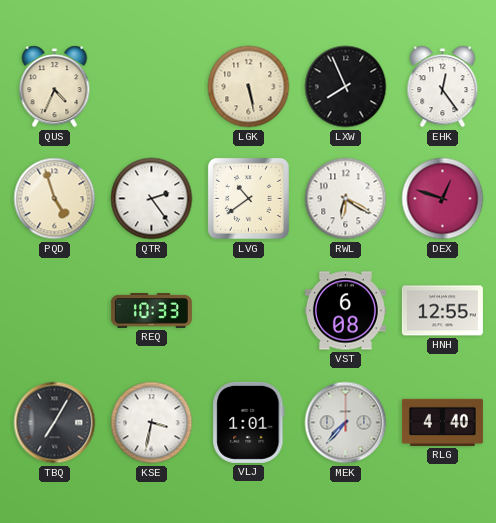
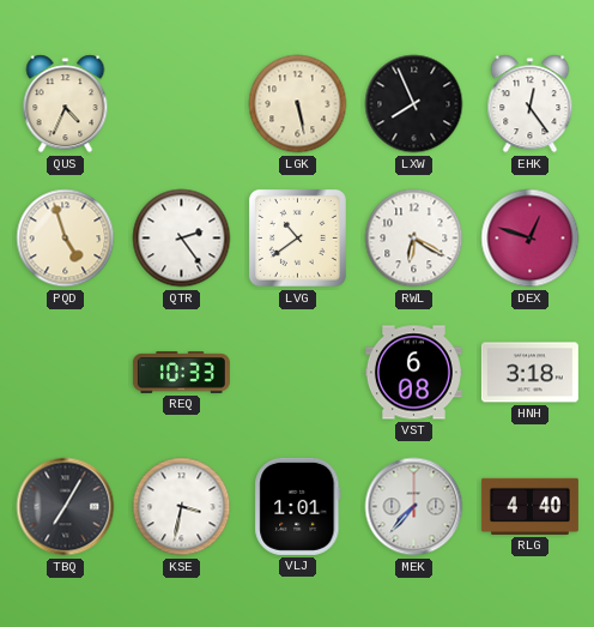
HNH: 12:55 -> 3:18
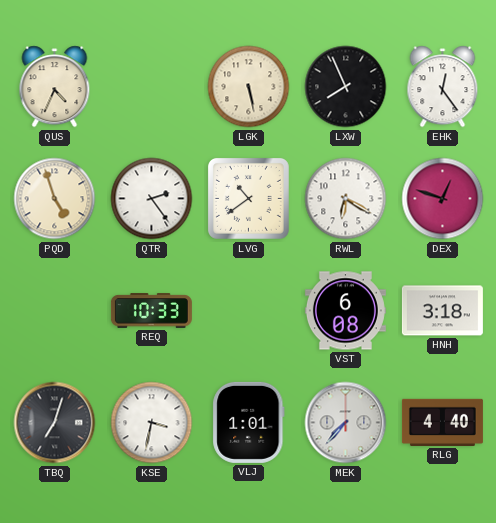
TBQ: 7:05 -> 7:03
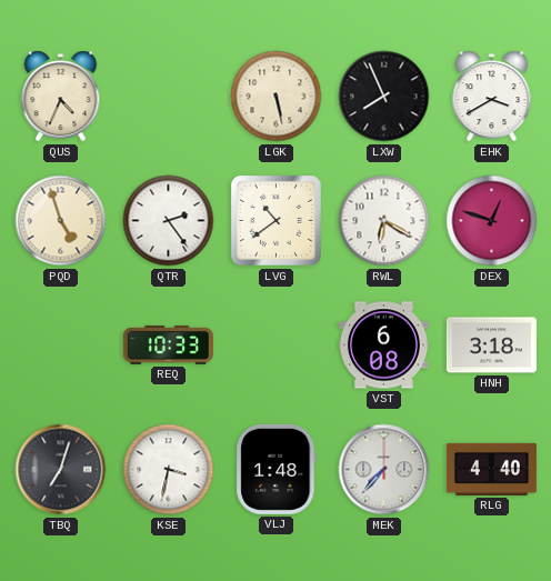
EHK: 12:24 -> 3:40
VLJ: 1:01 -> 1:48
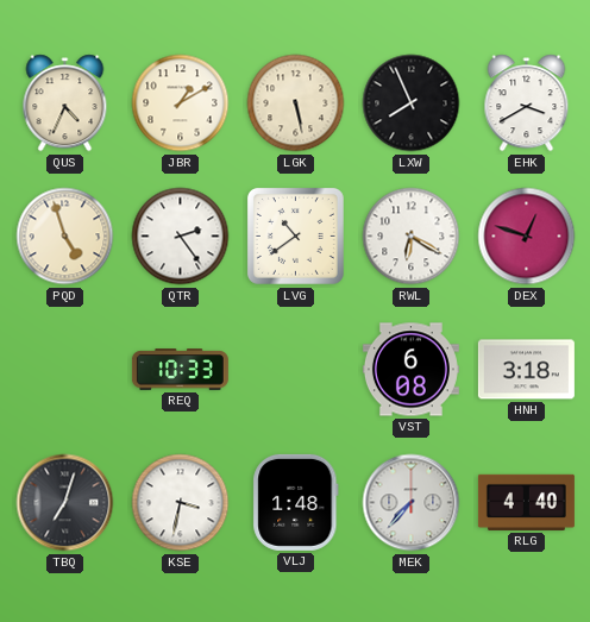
JBR: none -> 1:10
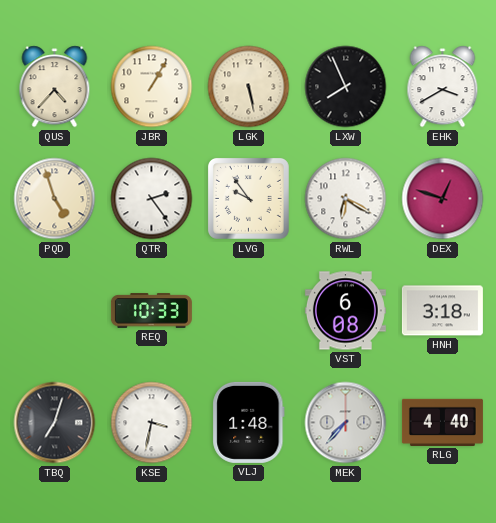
QUS: 4:34 -> 4:37
JBR: 1:10 -> 1:05
LVG: 10:39 -> 9:54
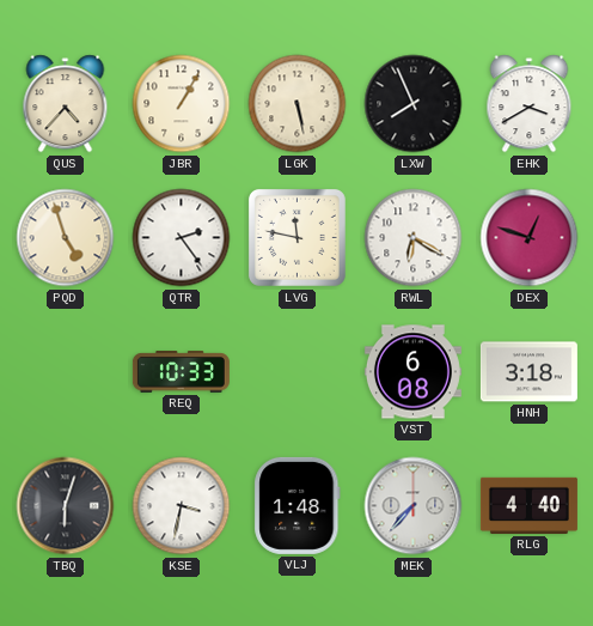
LVG: 9:54 -> 11:47
TBQ: 7:03 -> 6:03
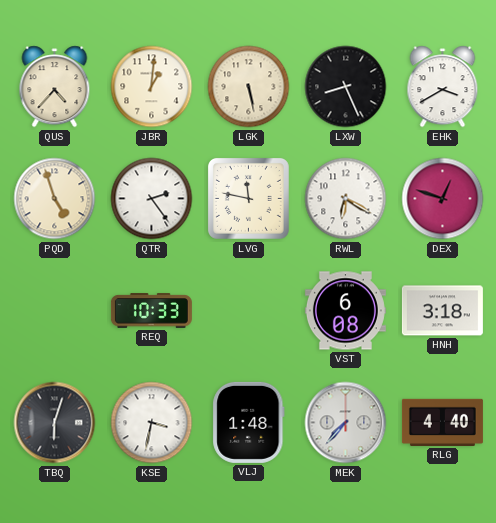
JBR: 1:05 -> 1:01
LXW: 7:56 -> 8:26
